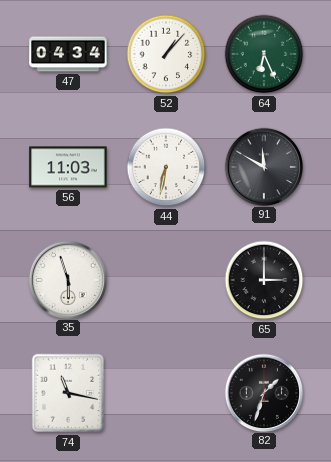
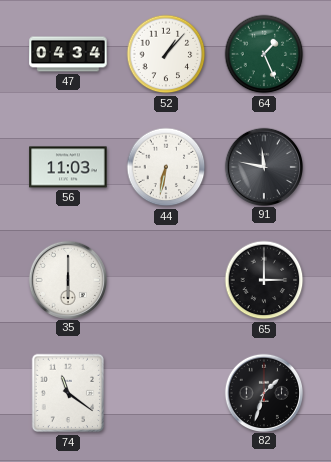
64: 6:26 -> 1:26
91: 11:50 -> 11:47
35: 5:57 -> 6:00
74: 11:17 -> 11:21
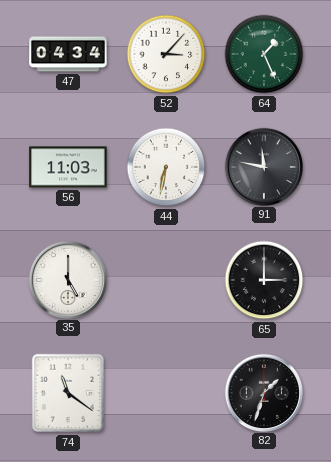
52: 1:07 -> 3:07
35: 6:00 -> 5:00
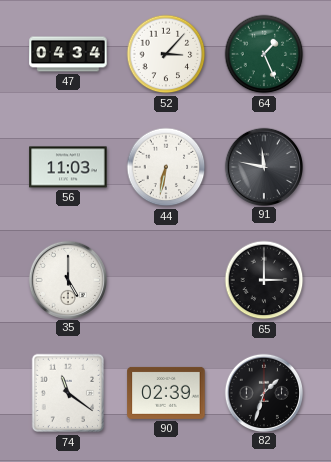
90: none -> 02:39
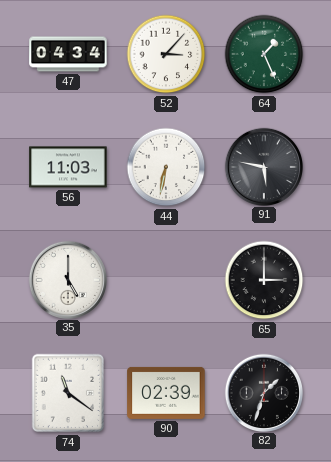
91: 11:47 -> 5:47
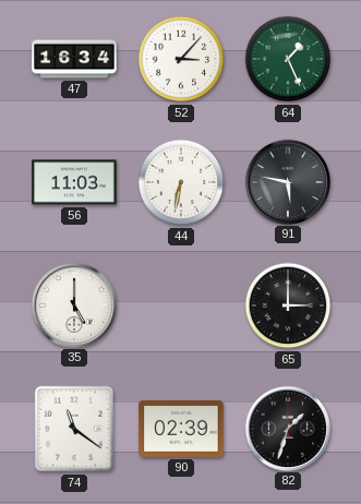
47: 04:34 -> 16:34
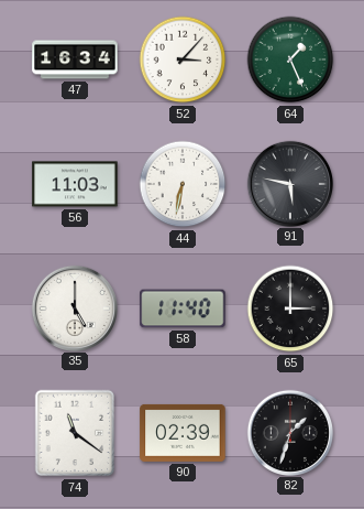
58: none -> 11:40
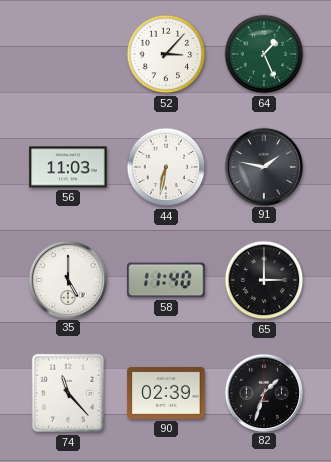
47: 16:34 -> none
91: 5:47 -> 1:47
74: 11:21 -> 11:23
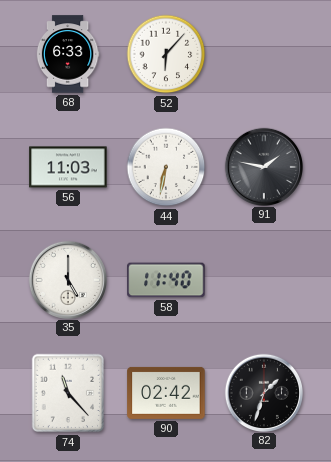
68: none -> 6:33
52: 3:07 -> 6:07
64: 1:26 -> none
65: 3:00 -> none
90: 02:39 -> 02:42
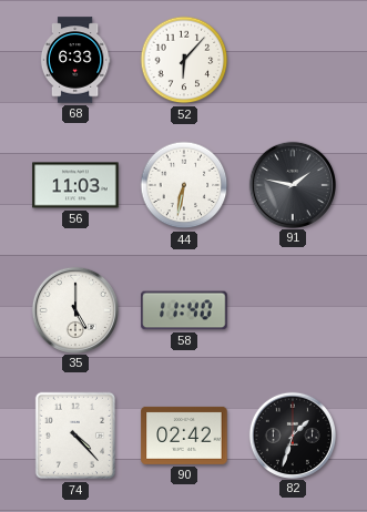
74: 11:23 -> 4:23
